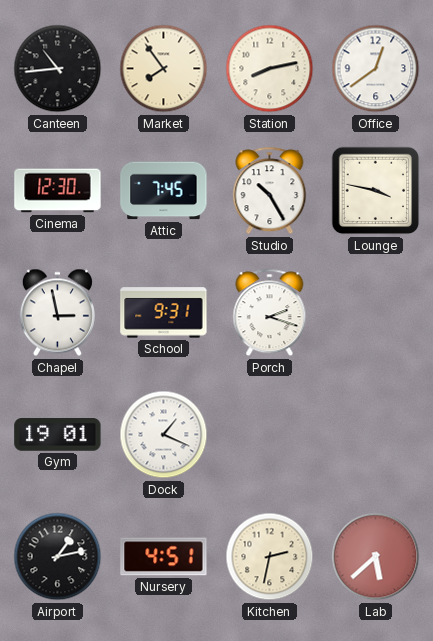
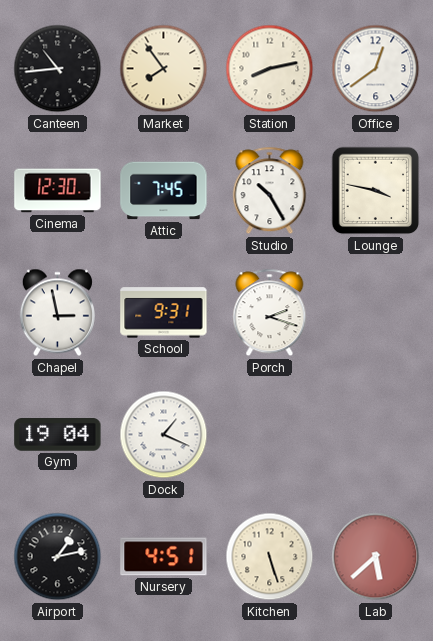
Gym: 19:01 -> 19:04
Kitchen: 2:32 -> 5:27
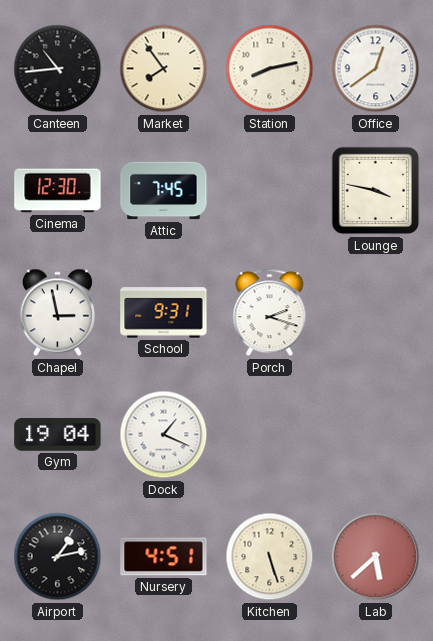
Studio: 10:25 -> none
